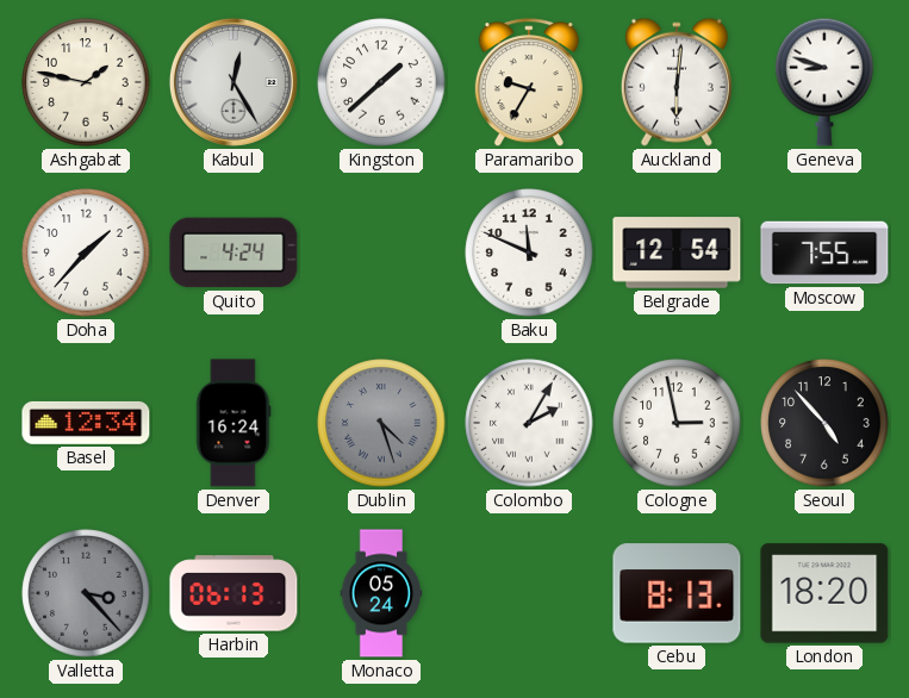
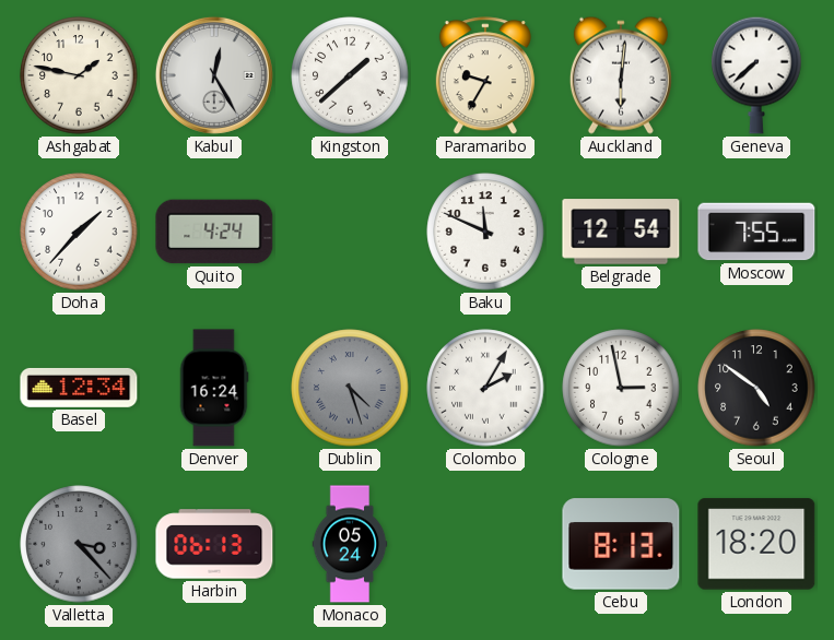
Geneva: 8:48 -> 7:38
Seoul: 4:53 -> 4:51
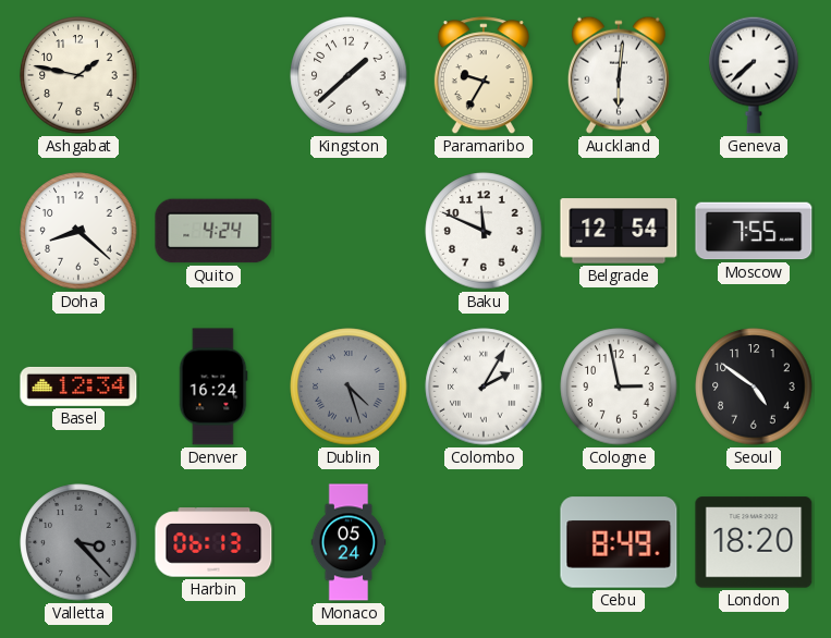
Kabul: 12:25 -> none
Doha: 1:37 -> 8:22
Cebu: 8:13 -> 8:49
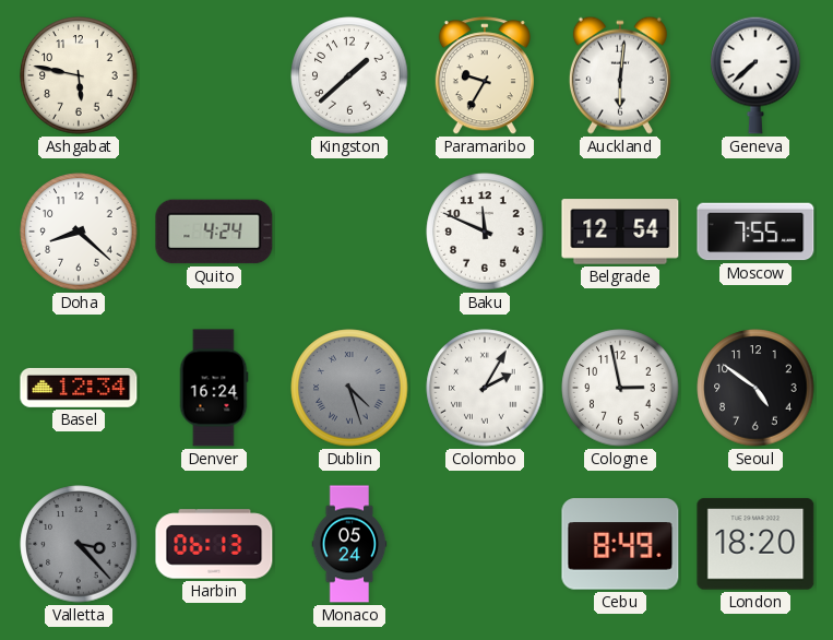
Ashgabat: 1:47 -> 5:47
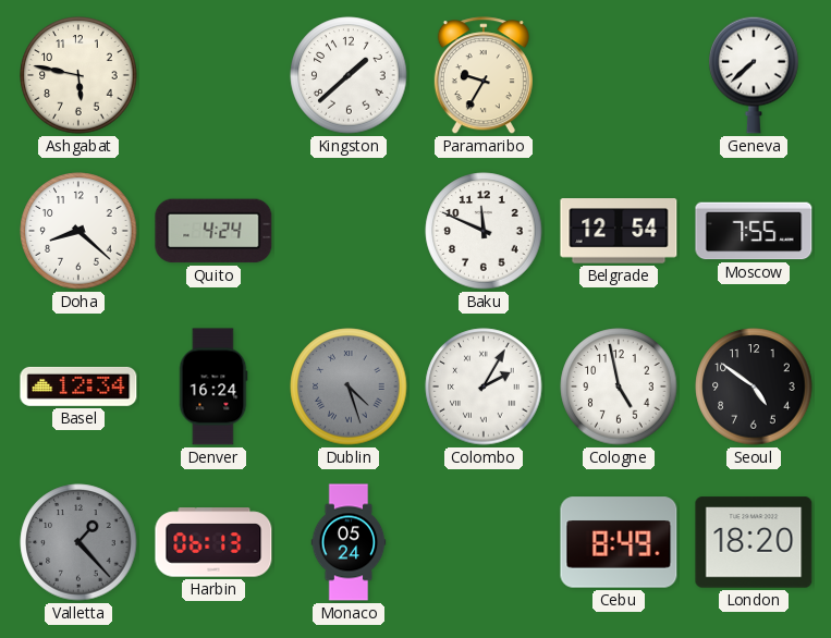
Auckland: 6:01 -> none
Cologne: 2:58 -> 4:58
Valletta: 3:23 -> 1:23
